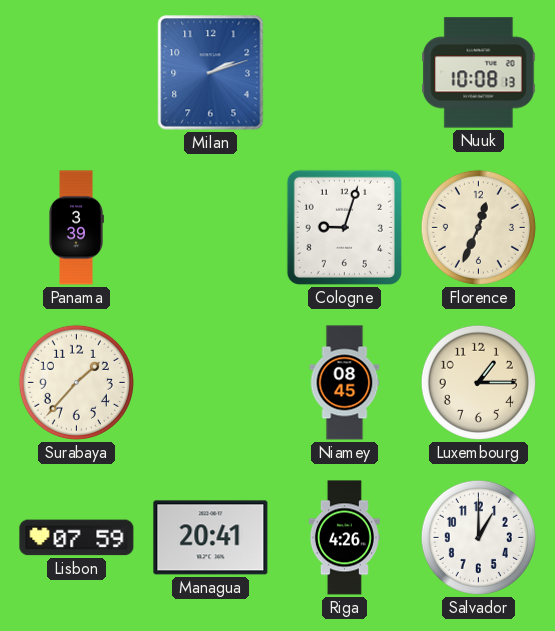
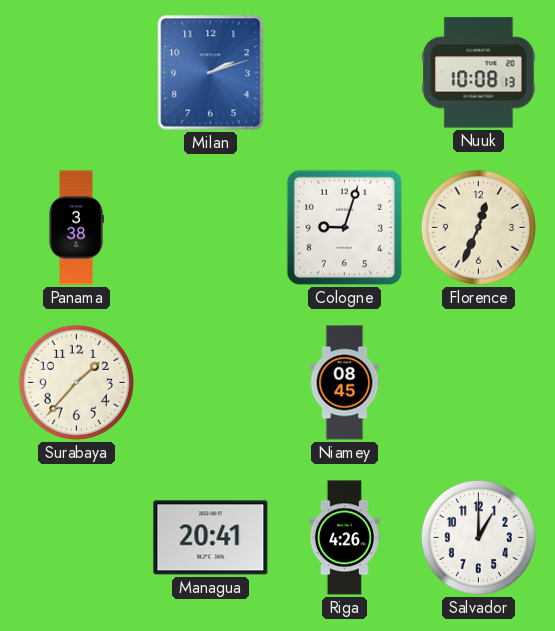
Panama: 3:39 -> 3:38
Luxembourg: 1:15 -> none
Lisbon: 07:59 -> none
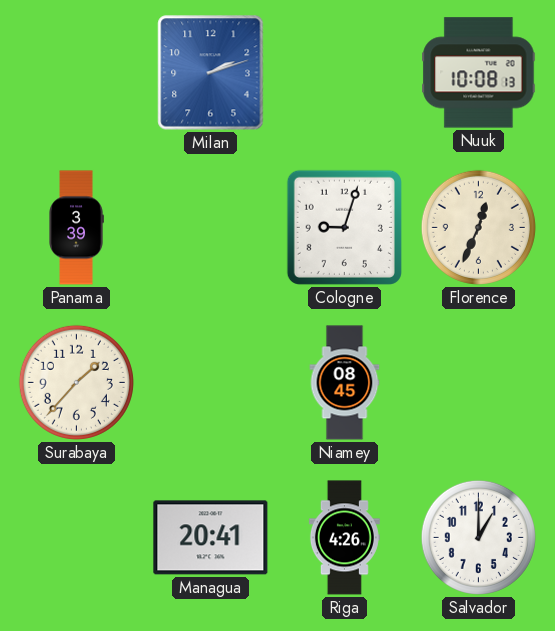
Panama: 3:38 -> 3:39
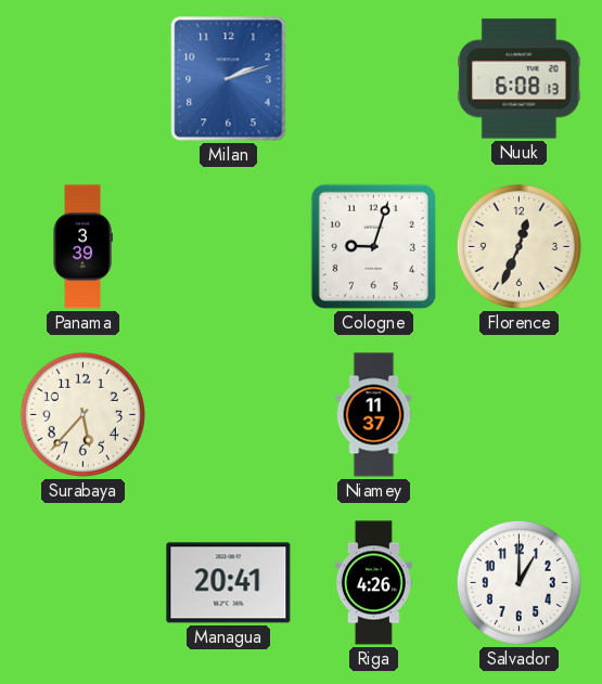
Nuuk: 10:08 -> 6:08
Surabaya: 1:37 -> 5:37
Niamey: 08:45 -> 11:37
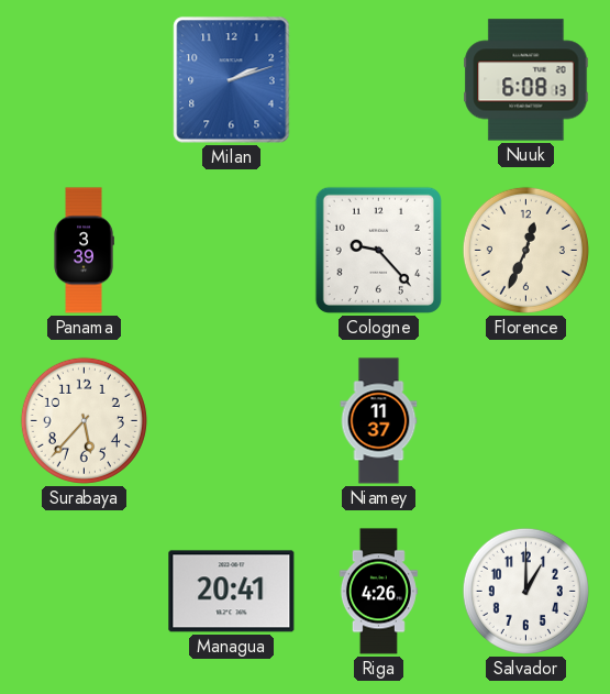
Cologne: 9:03 -> 9:23
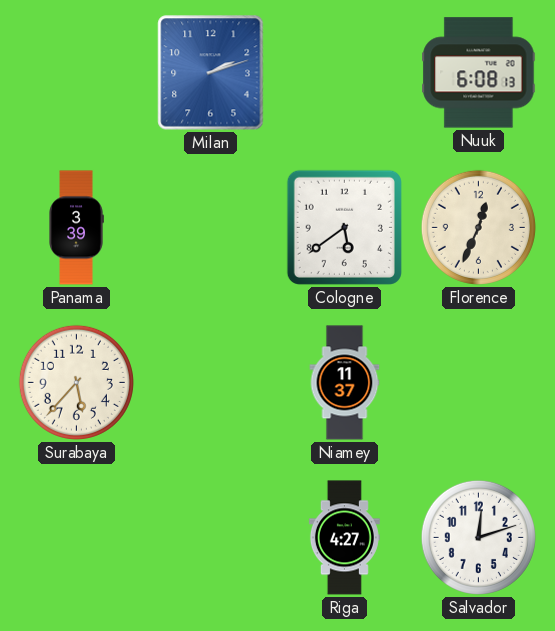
Cologne: 9:23 -> 5:39
Managua: 20:41 -> none
Riga: 4:26 -> 4:27
Salvador: 1:00 -> 12:12
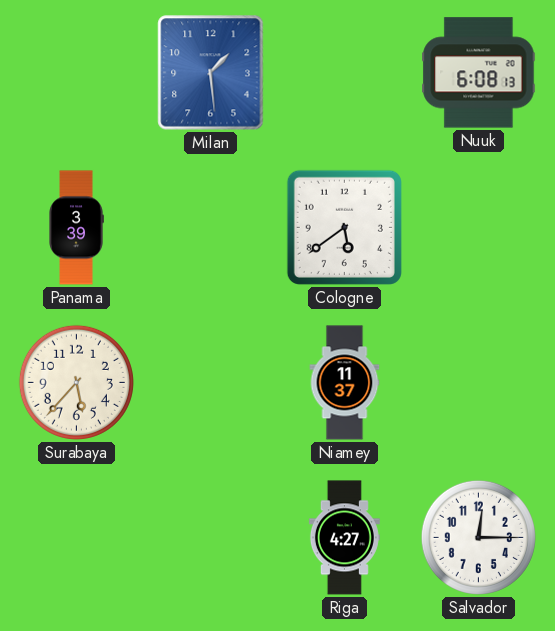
Milan: 2:12 -> 1:29
Florence: 12:34 -> none
Salvador: 12:12 -> 12:15
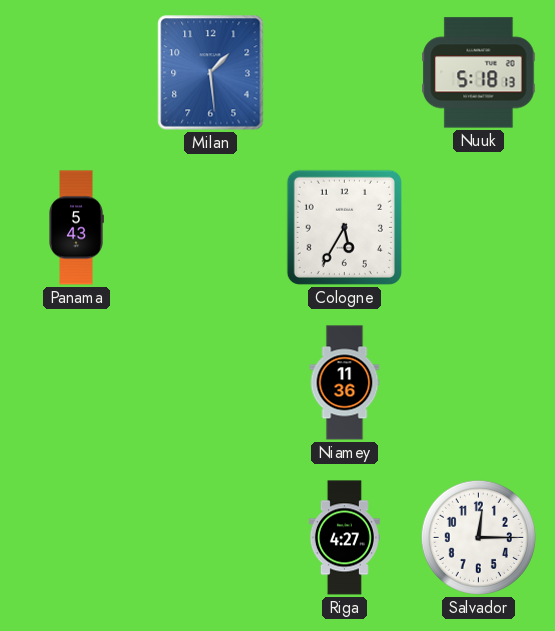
Nuuk: 6:08 -> 5:18
Panama: 3:39 -> 5:43
Cologne: 5:39 -> 5:35
Surabaya: 5:37 -> none
Niamey: 11:37 -> 11:36
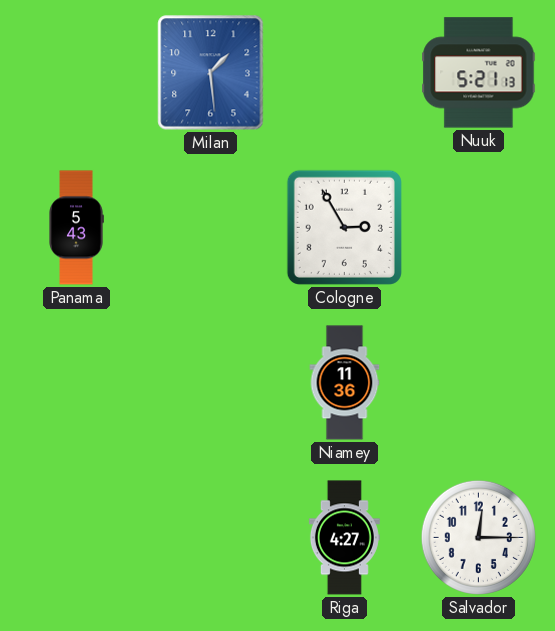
Nuuk: 5:18 -> 5:21
Cologne: 5:35 -> 2:55
